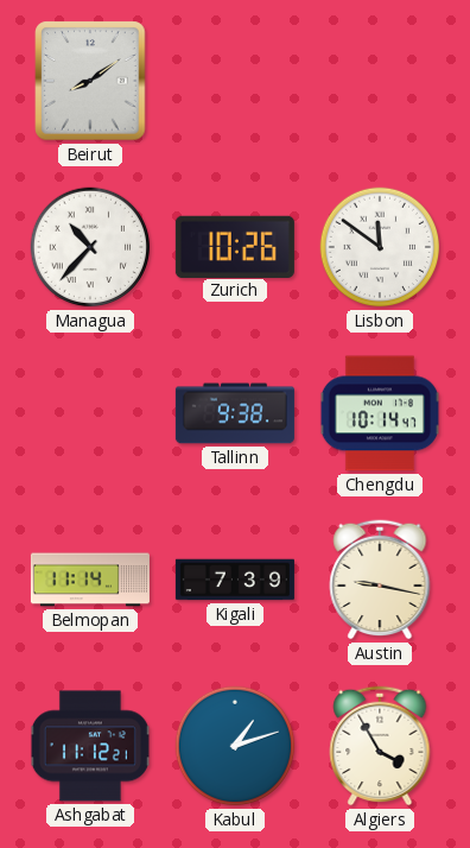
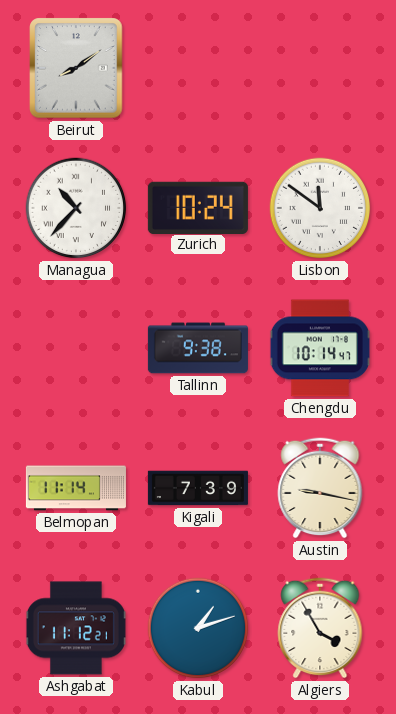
Zurich: 10:26 -> 10:24
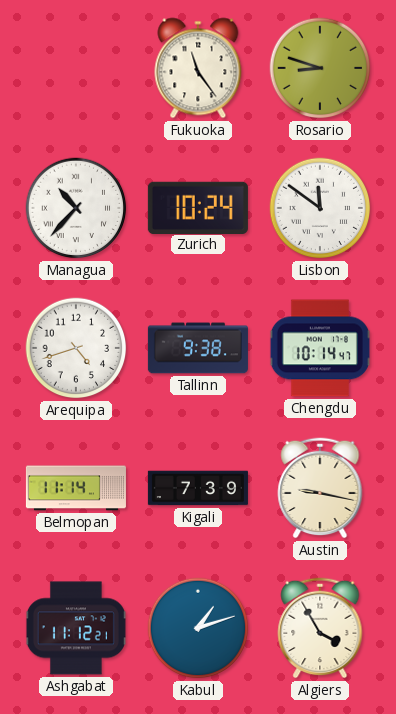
Beirut: 8:09 -> none
Fukuoka: none -> 11:24
Rosario: none -> 8:48
Arequipa: none -> 4:42
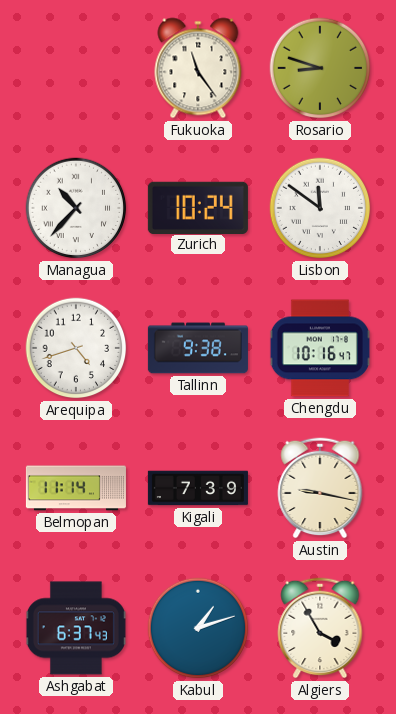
Chengdu: 10:14 -> 10:16
Ashgabat: 11:12 -> 6:37
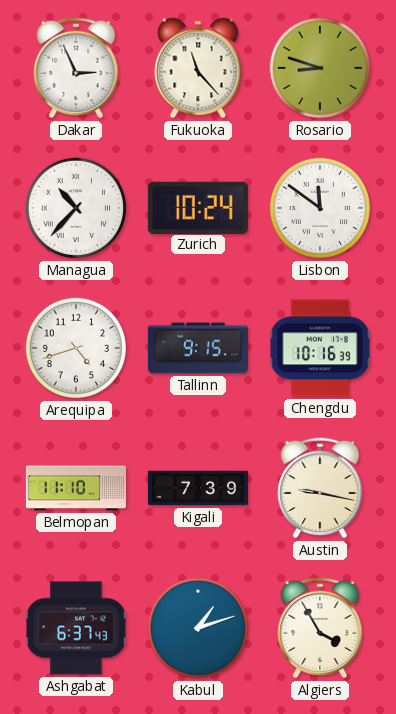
Dakar: none -> 2:56
Fukuoka: 11:24 -> 11:23
Tallinn: 9:38 -> 9:15
Chengdu: 10:16:47 -> 10:16:39
Belmopan: 11:14 -> 11:10
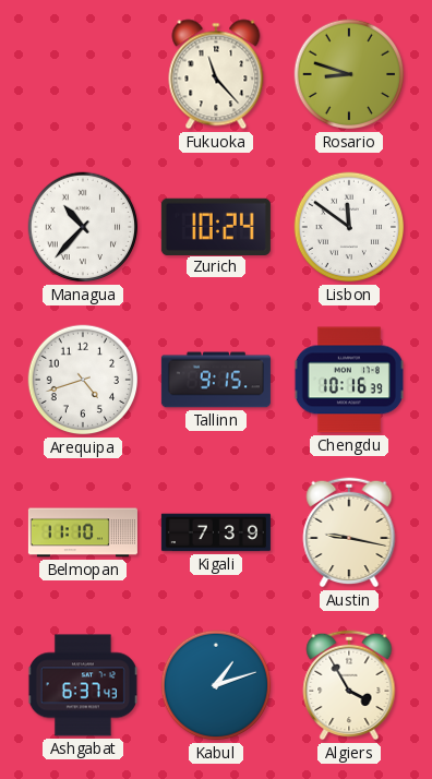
Dakar: 2:56 -> none
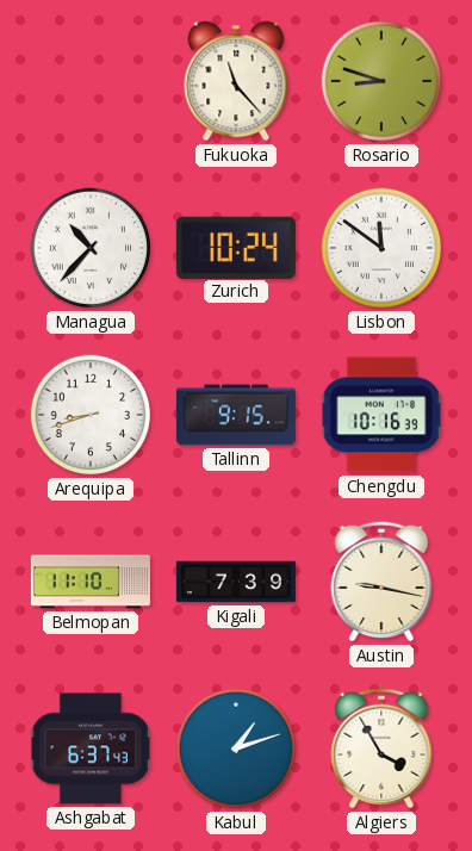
Arequipa: 4:42 -> 8:42
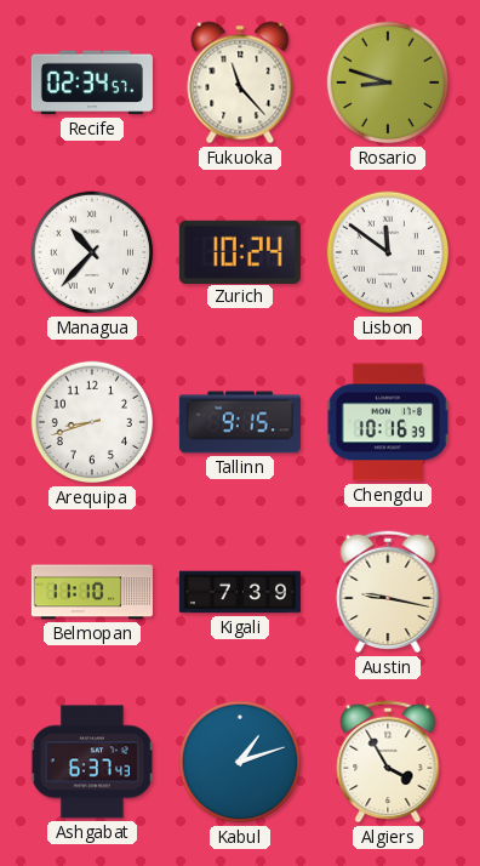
Recife: none -> 02:34
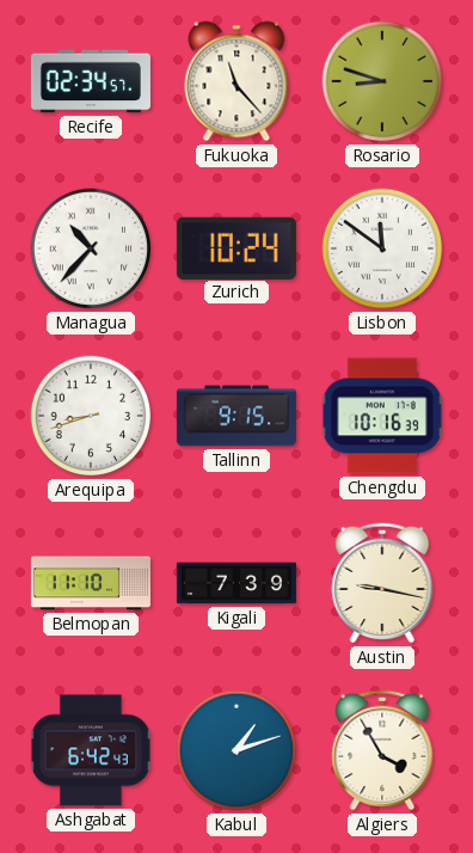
Ashgabat: 6:37 -> 6:42
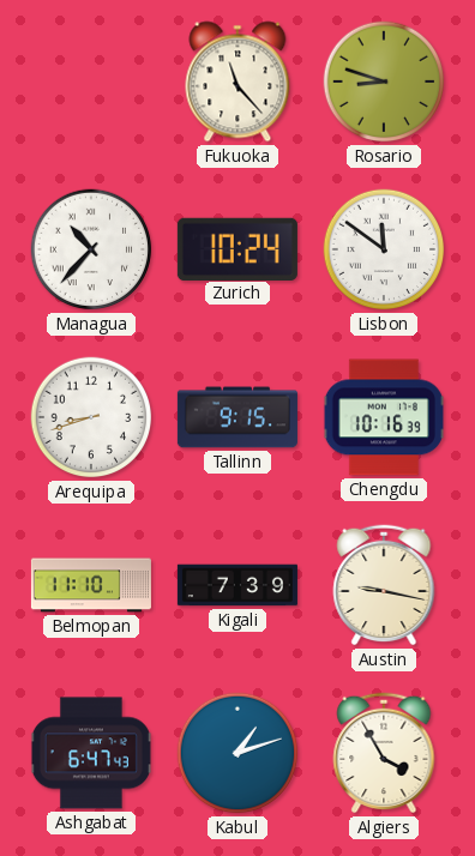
Recife: 02:34 -> none
Ashgabat: 6:42 -> 6:47
